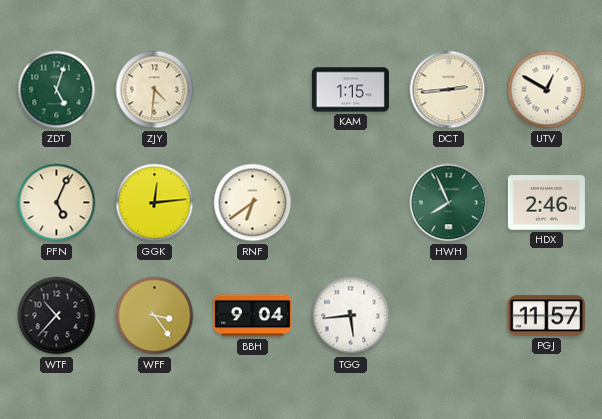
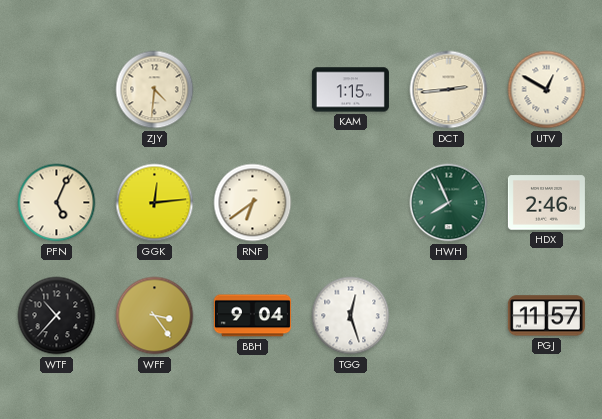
ZDT: 5:03 -> none
TGG: 5:44 -> 12:27
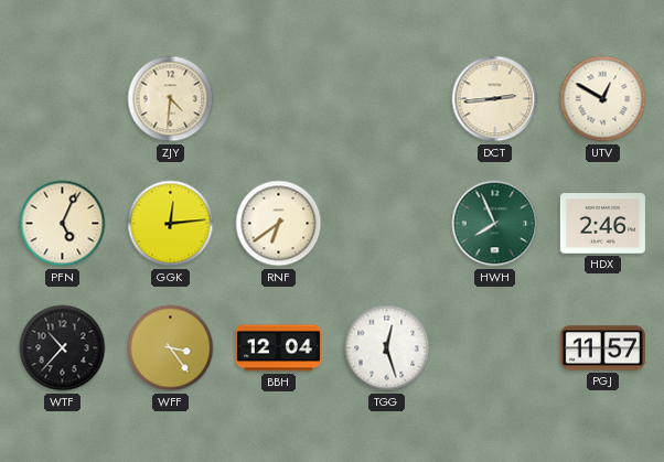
KAM: 1:15 -> none
BBH: 9:04 -> 12:04
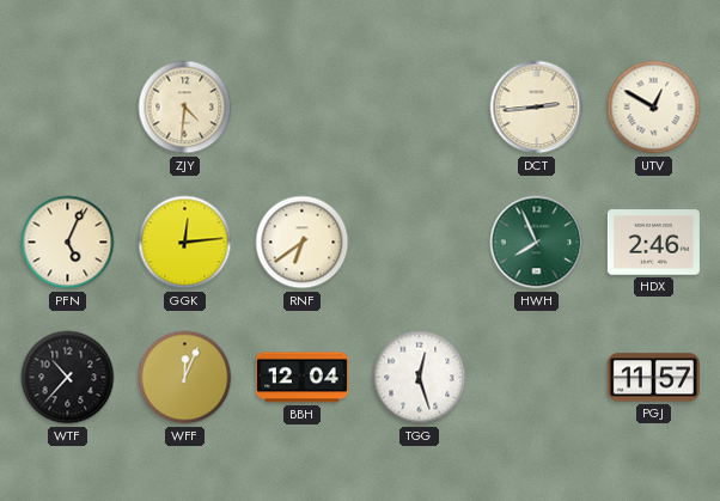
WFF: 3:24 -> 12:04
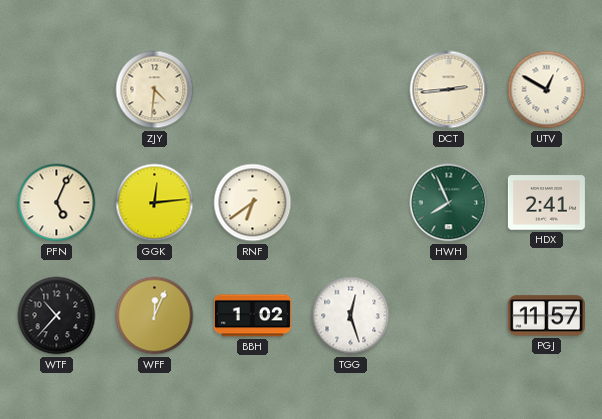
HDX: 2:46 -> 2:41
BBH: 12:04 -> 1:02
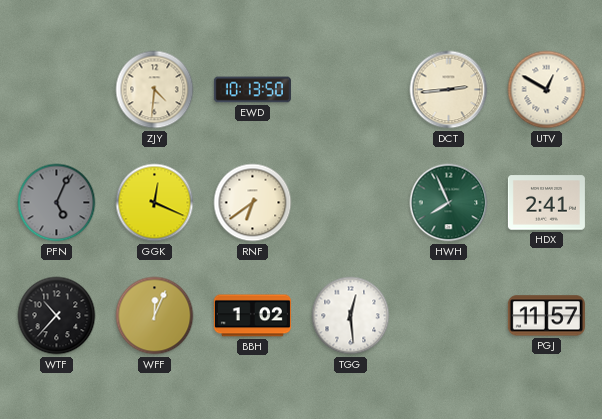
EWD: none -> 10:13
PFN dial: cream -> grey
GGK: 12:14 -> 12:19
TGG: 12:27 -> 12:29
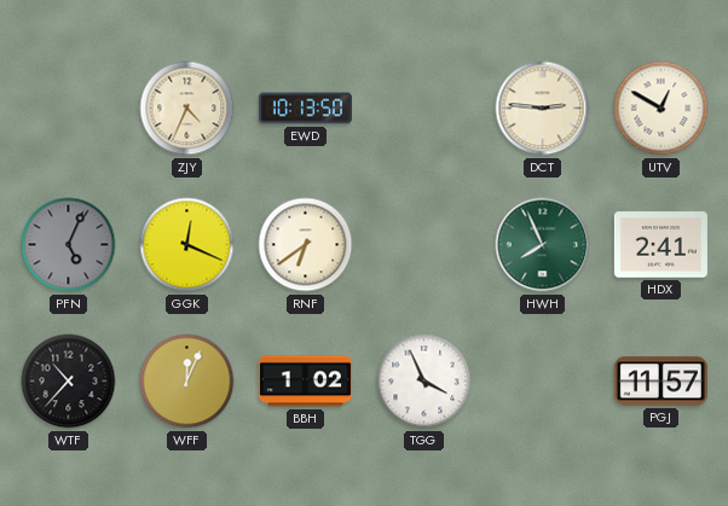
ZJY: 4:31 -> 4:34
DCT: 2:44 -> 2:46
TGG: 12:29 -> 3:56
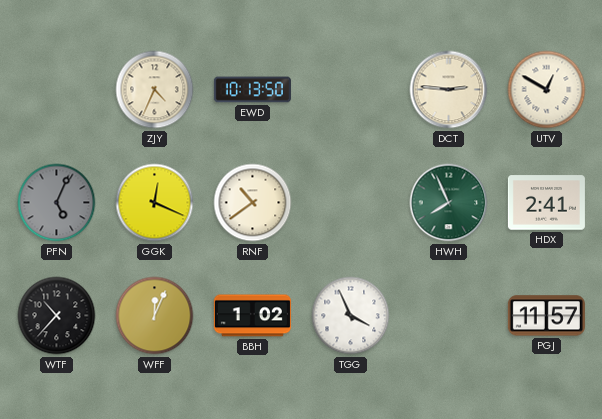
RNF: 6:39 -> 10:39
